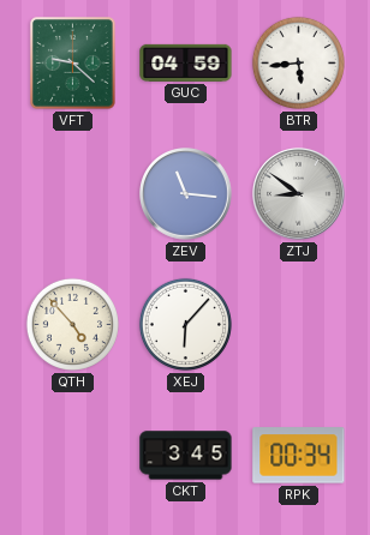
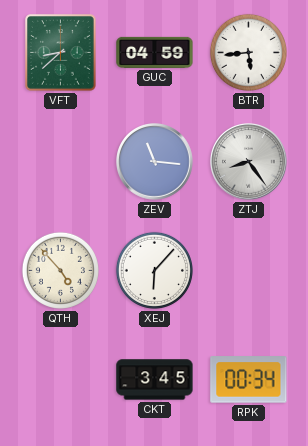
VFT: 9:22 -> 8:38
ZTJ: 8:51 -> 8:24
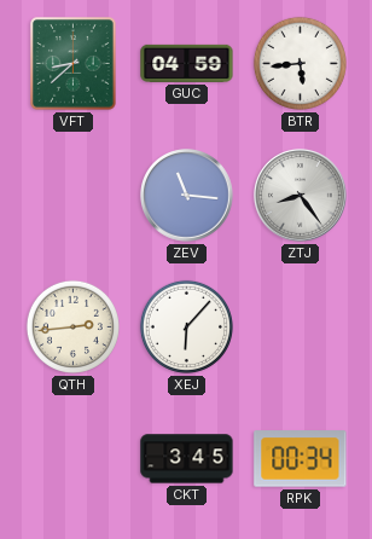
QTH: 4:53 -> 2:44
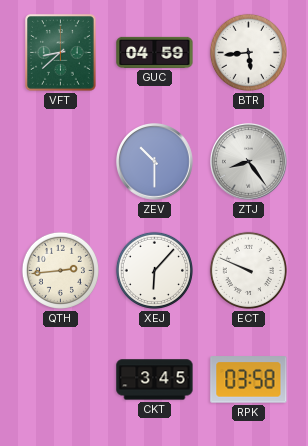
ZEV: 11:16 -> 10:30
ECT: none -> 9:49
RPK: 00:34 -> 03:58
